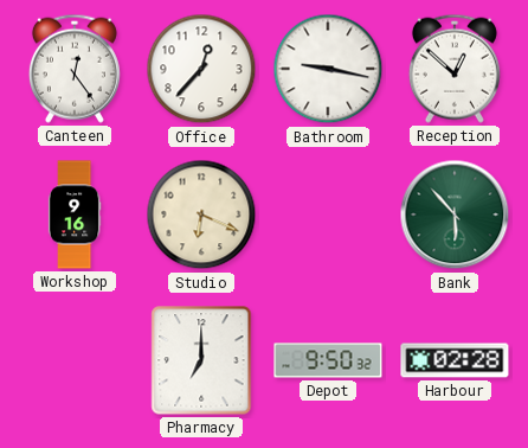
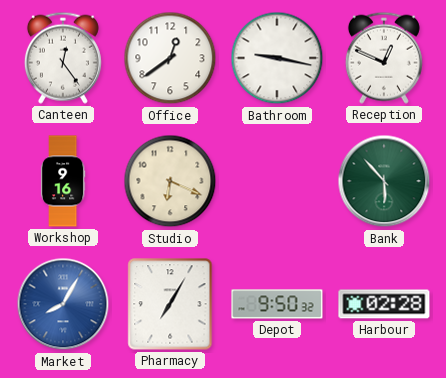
Office: 12:37 -> 12:39
Reception: 12:52 -> 12:49
Market: none -> 8:05
Pharmacy: 7:00 -> 7:05
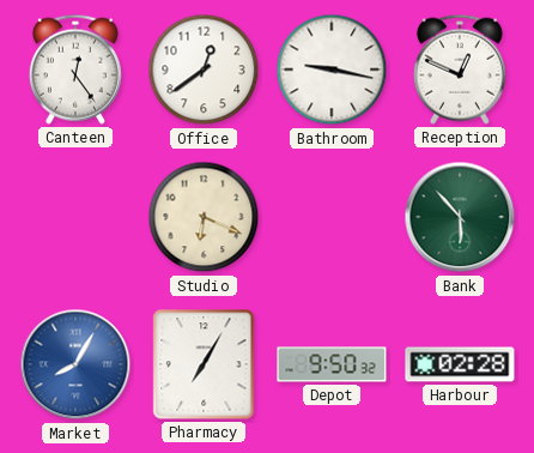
Workshop: 9:16 -> none
